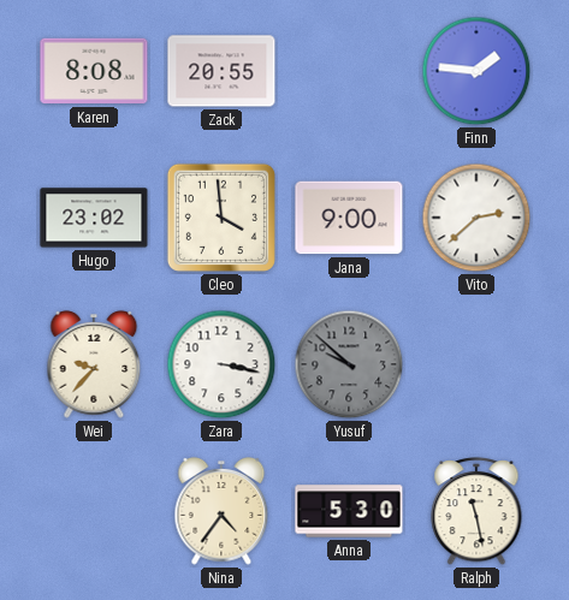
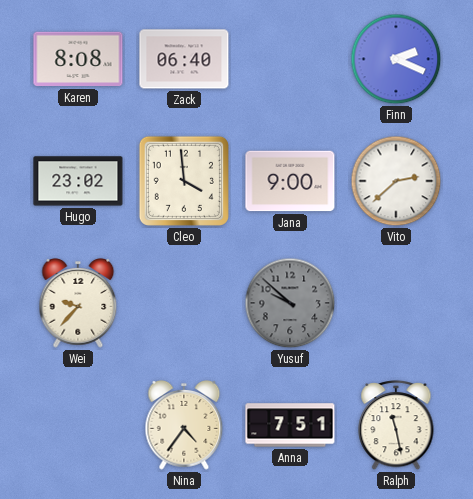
Zack: 20:55 -> 06:40
Finn: 1:46 -> 2:19
Zara: 3:17 -> none
Anna: 5:30 -> 7:51
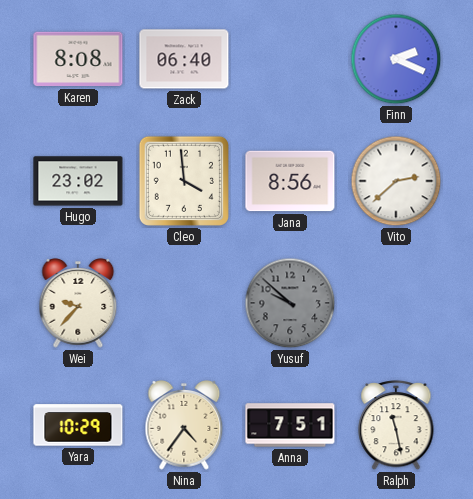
Jana: 9:00 -> 8:56
Yara: none -> 10:29
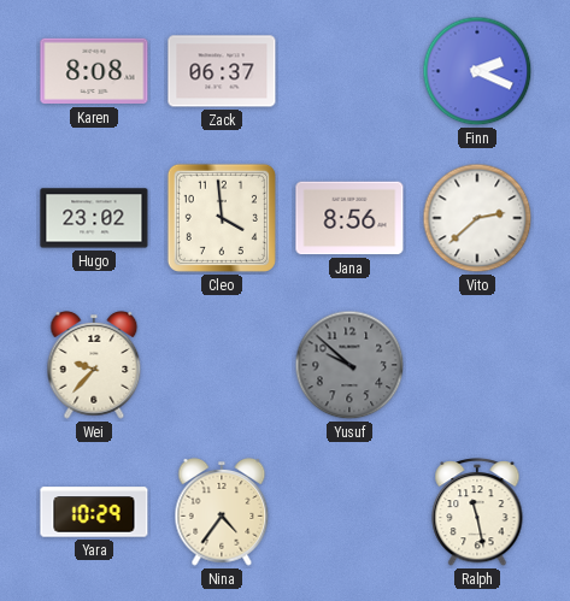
Zack: 06:40 -> 06:37
Anna: 7:51 -> none
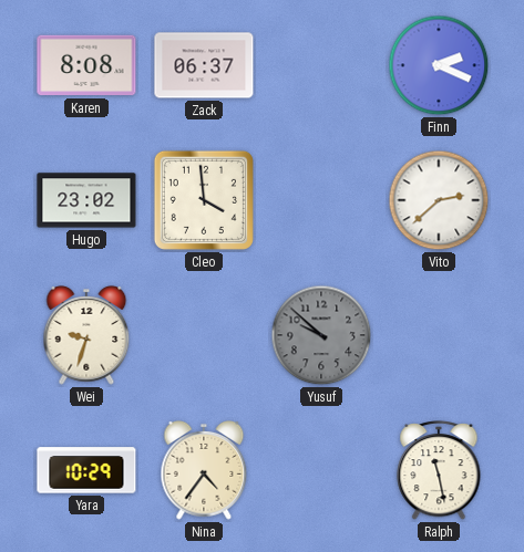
Jana: 8:56 -> none
Wei: 9:37 -> 9:33
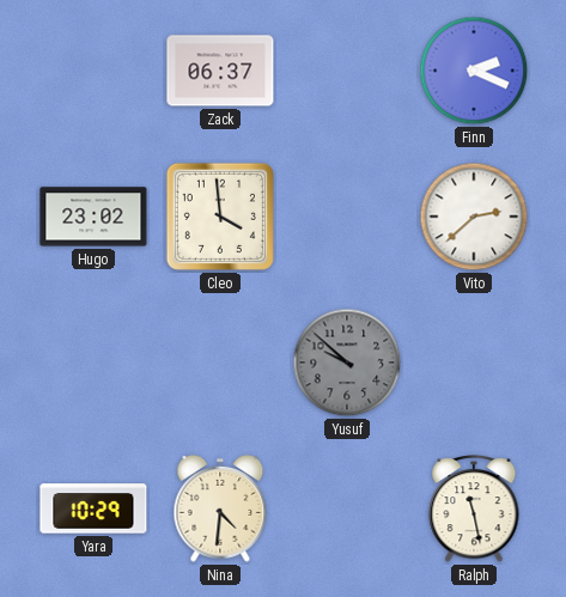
Karen: 8:08 -> none
Wei: 9:33 -> none
Nina: 4:36 -> 4:31
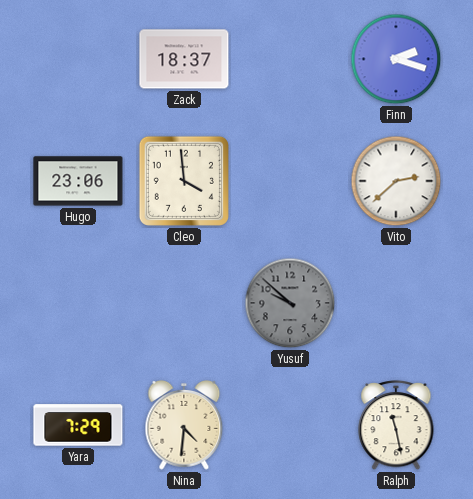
Zack: 06:37 -> 18:37
Finn: 2:19 -> 2:18
Hugo: 23:02 -> 23:06
Yara: 10:29 -> 7:29
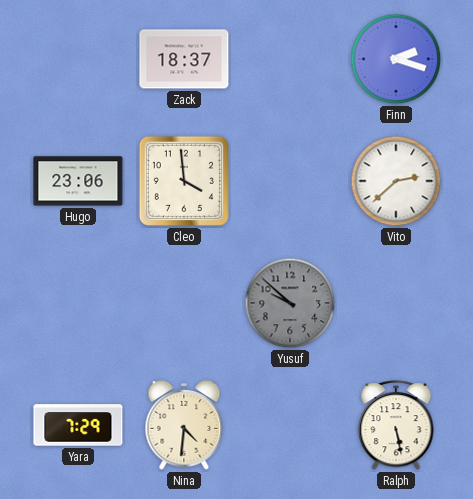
Ralph: 11:28 -> 5:28
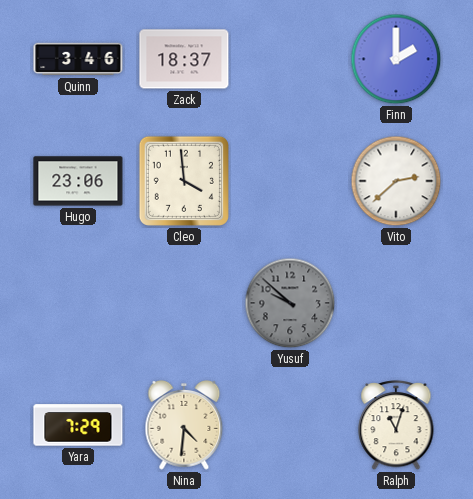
Quinn: none -> 3:46
Finn: 2:18 -> 2:00
Ralph: 5:28 -> 11:03
